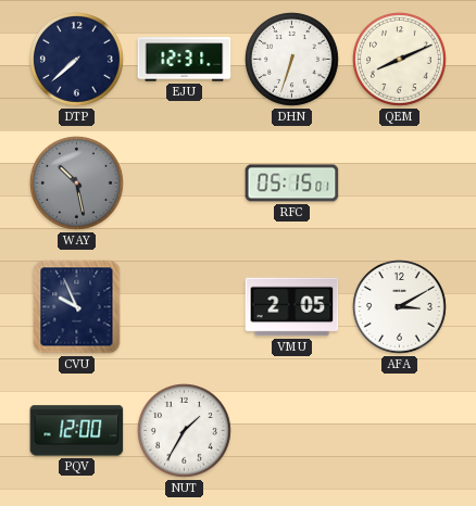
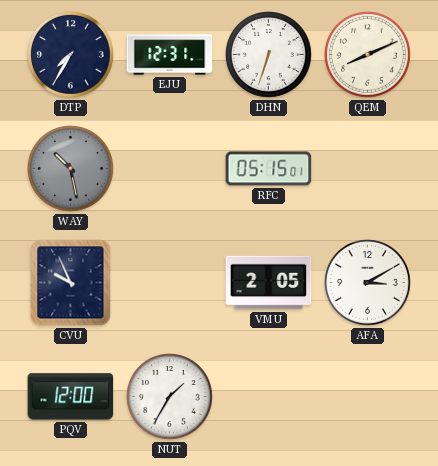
DTP: 7:38 -> 7:35
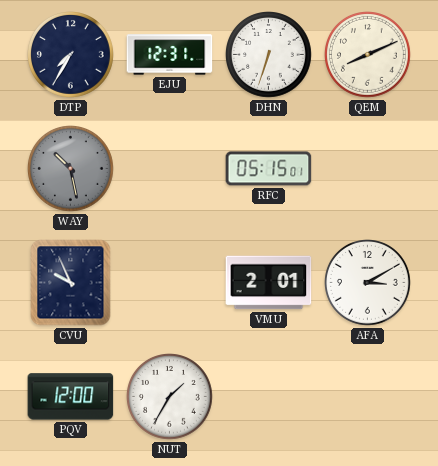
VMU: 2:05 -> 2:01
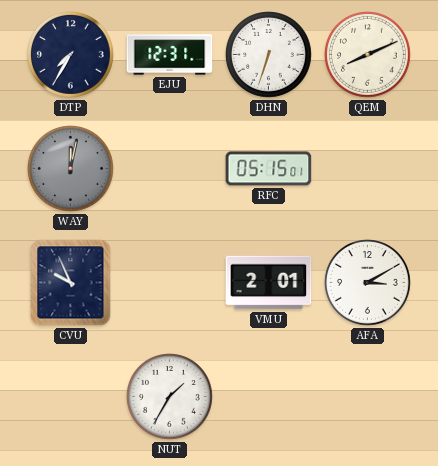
WAY: 10:28 -> 12:02
PQV: 12:00 -> none
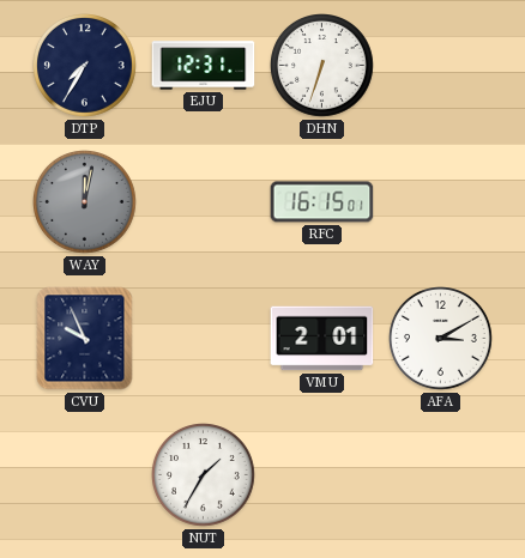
QEM: 8:11 -> none
RFC: 05:15 -> 16:15
